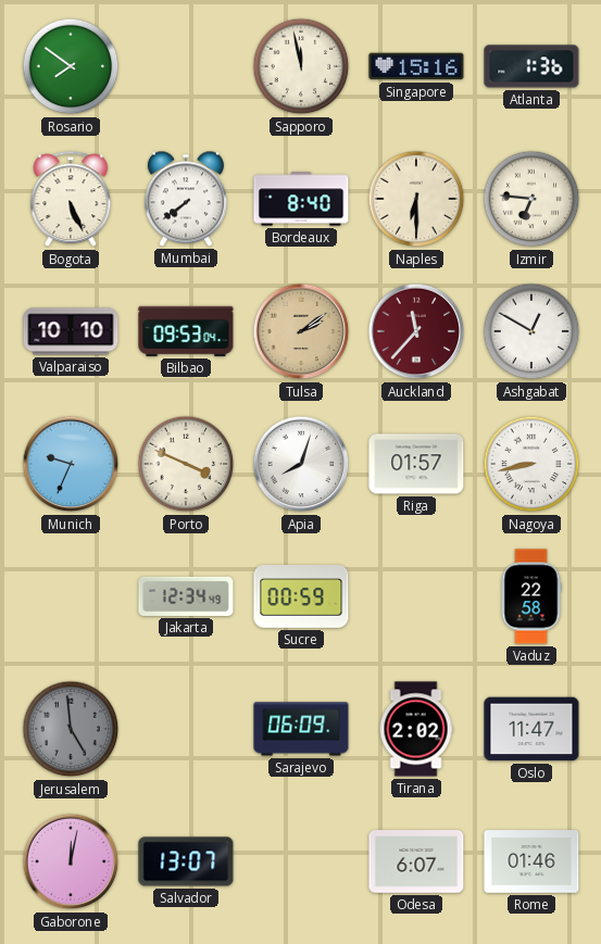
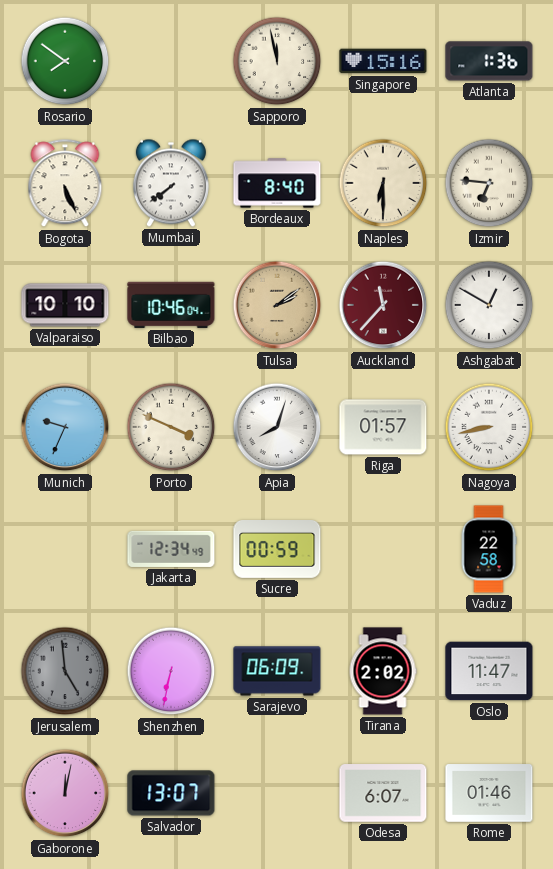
Bilbao: 09:53 -> 10:46
Shenzhen: none -> 6:32
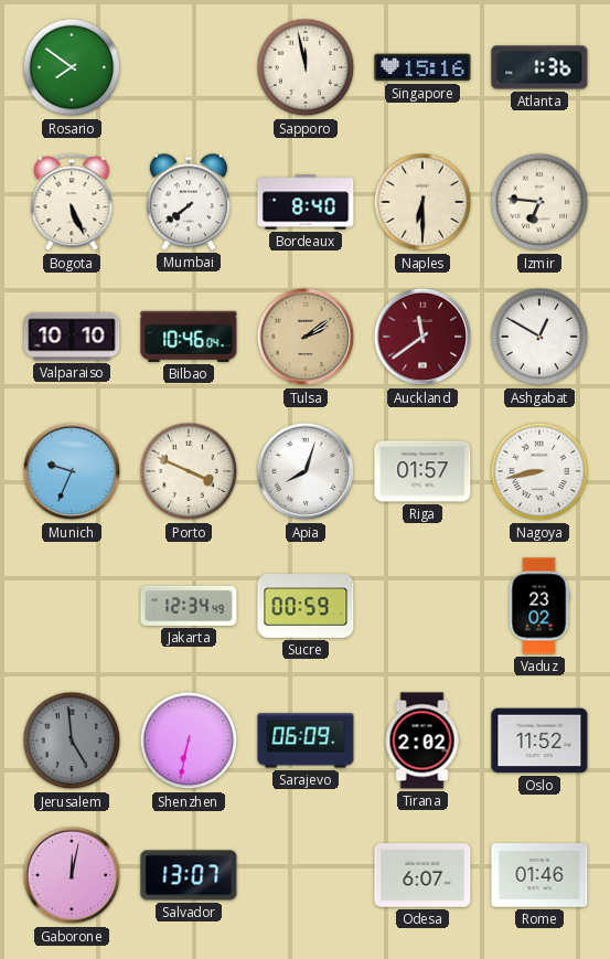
Auckland: 11:37 -> 11:39
Vaduz: 22:58 -> 23:02
Oslo: 11:47 -> 11:52
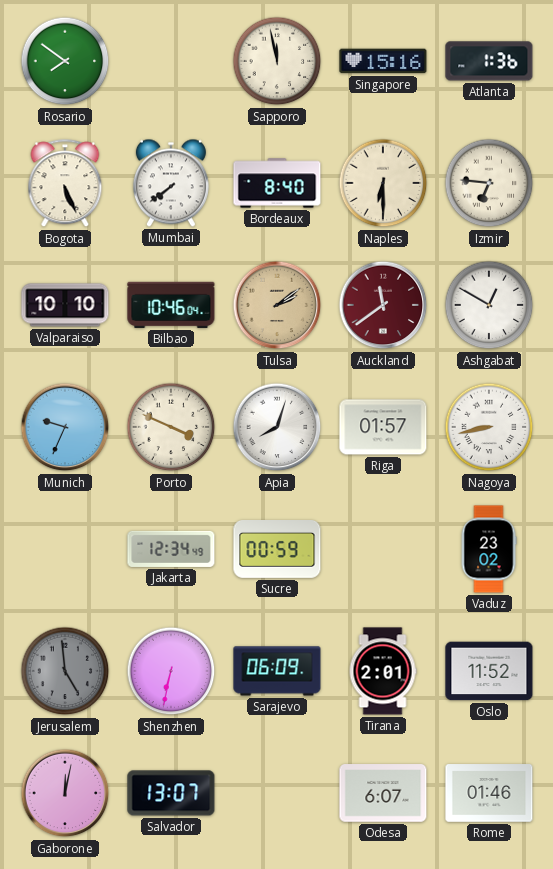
Tirana: 2:02 -> 2:01
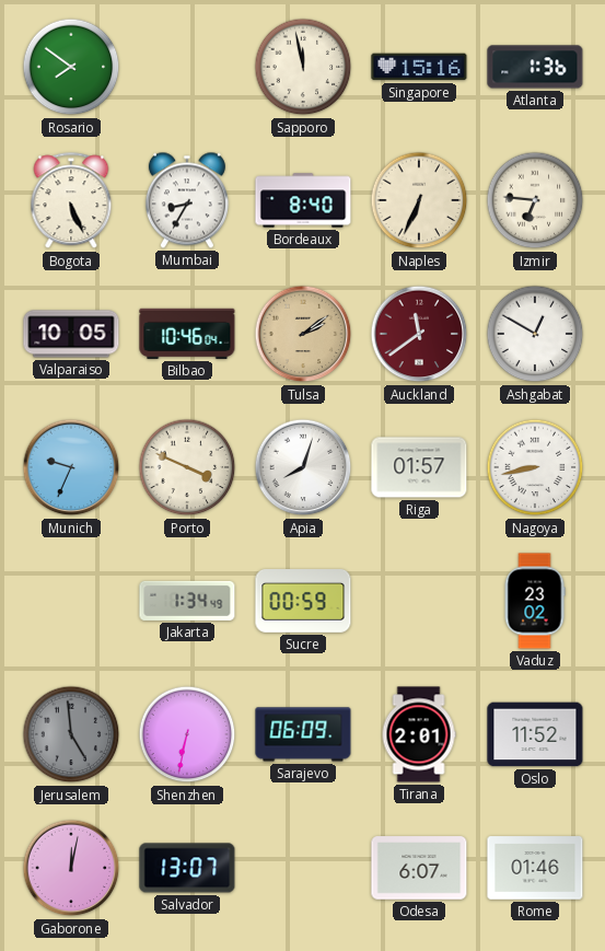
Mumbai: 7:39 -> 8:35
Naples: 6:30 -> 6:34
Valparaiso: 10:10 -> 10:05
Jakarta: 12:34 -> 1:34
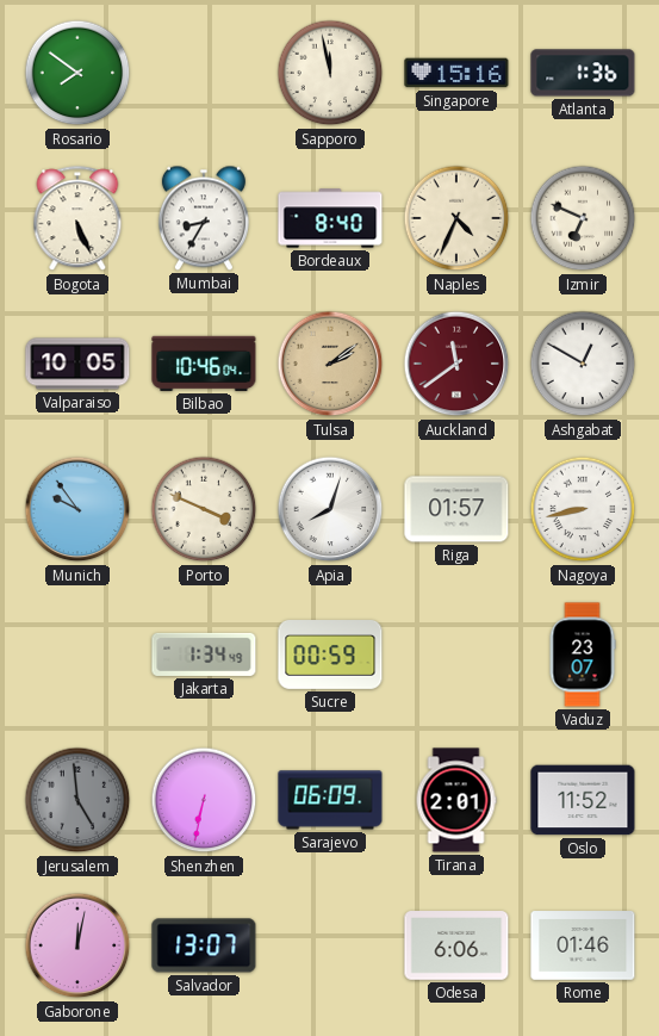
Naples: 6:34 -> 4:34
Izmir: 6:46 -> 6:49
Munich: 9:34 -> 9:54
Vaduz: 23:02 -> 23:07
Odesa: 6:07 -> 6:06
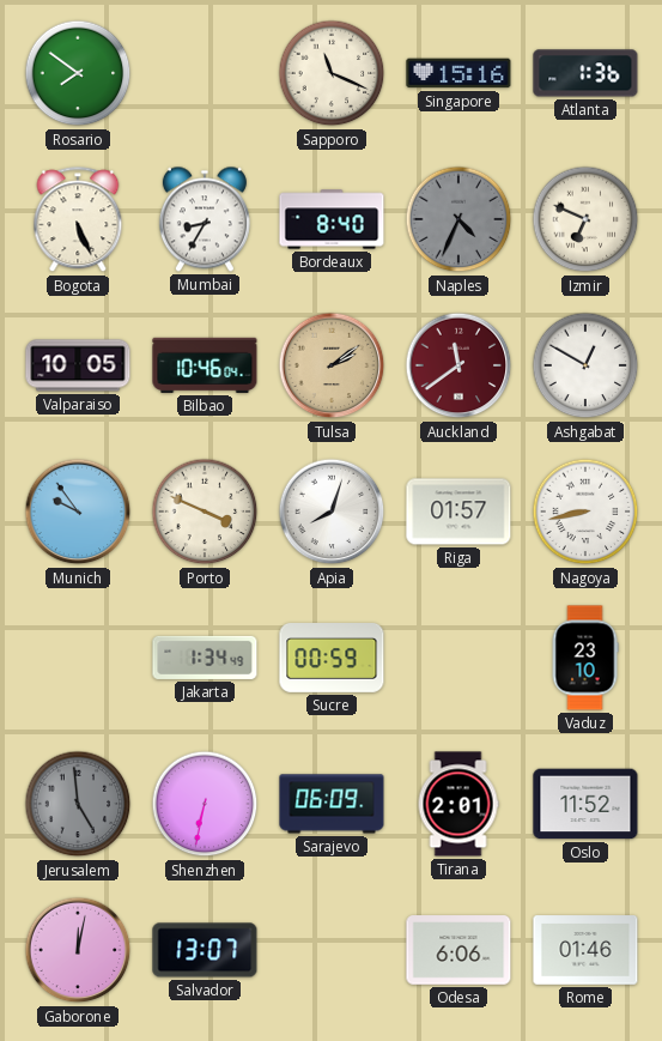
Sapporo: 11:58 -> 11:19
Naples dial: cream -> grey
Vaduz: 23:07 -> 23:10
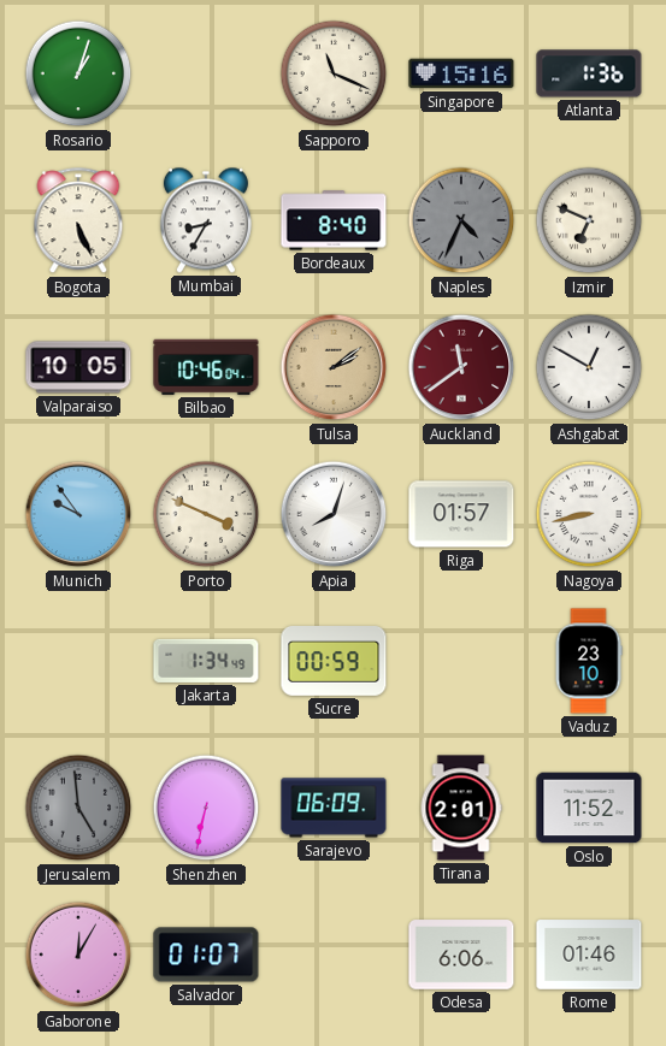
Rosario: 7:51 -> 1:03
Gaborone: 12:02 -> 12:05
Salvador: 13:07 -> 01:07
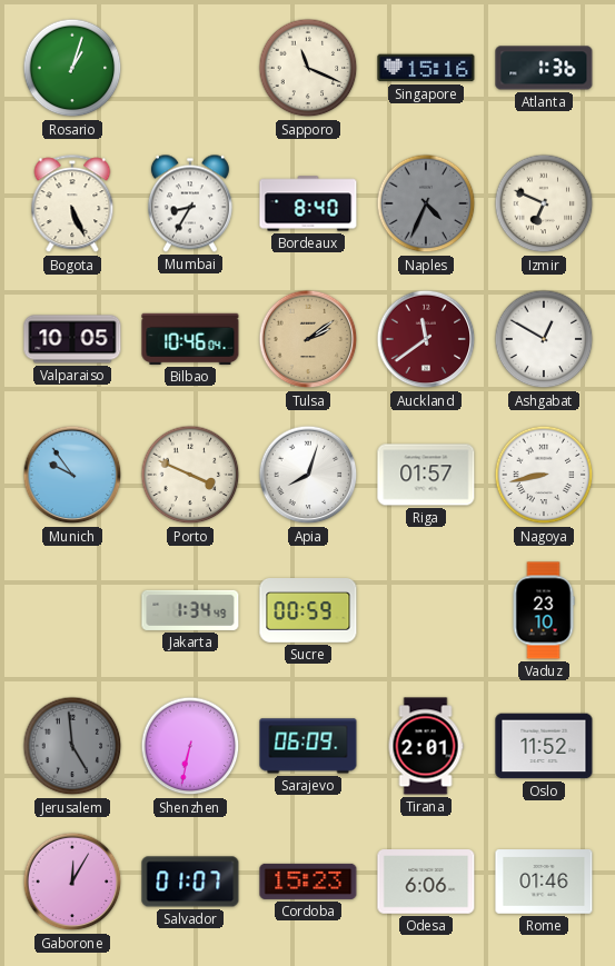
Cordoba: none -> 15:23
